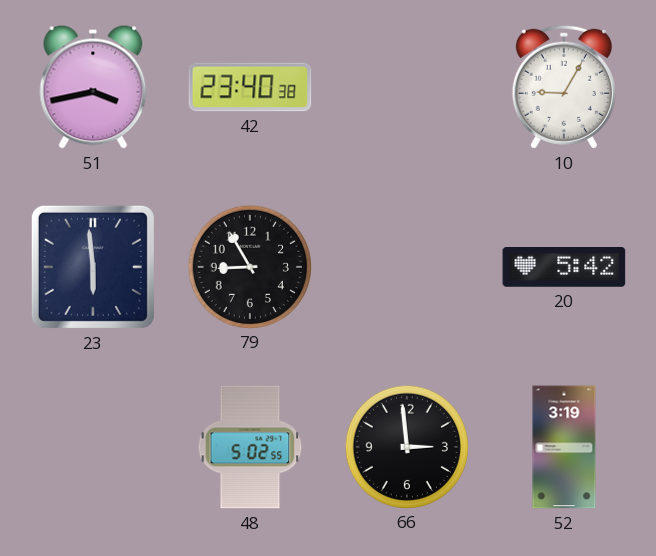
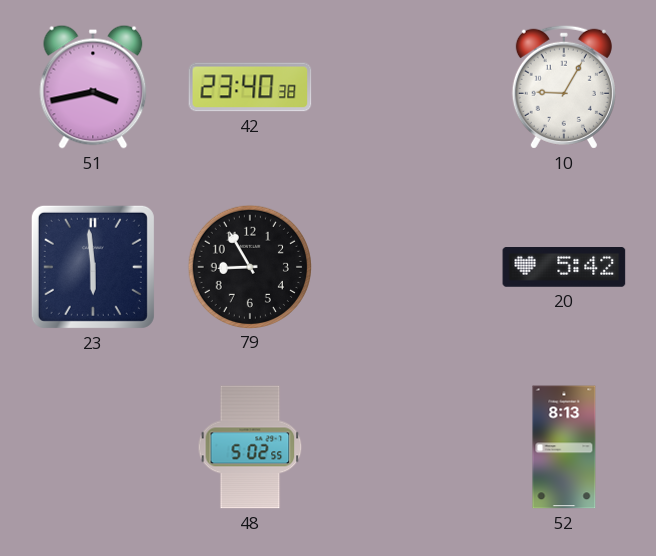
66: 2:59 -> none
52: 3:19 -> 8:13
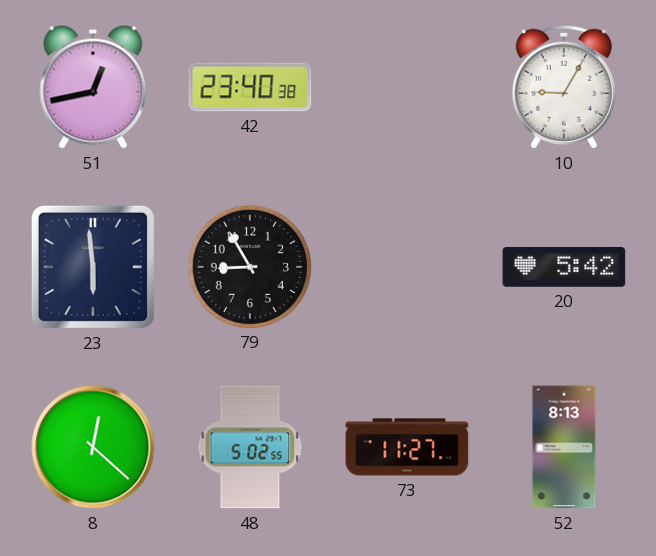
51: 3:43 -> 12:43
8: none -> 12:22
73: none -> 11:27
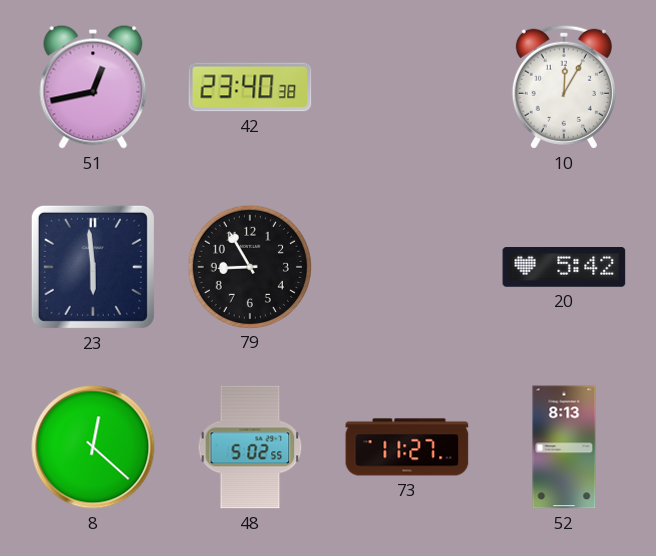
10: 9:05 -> 12:05
